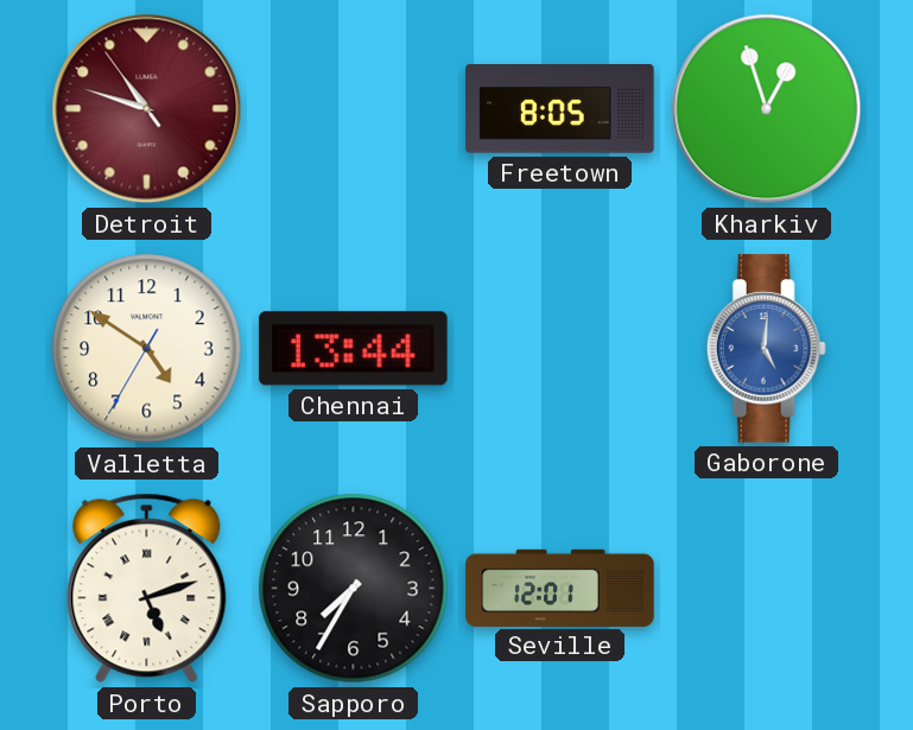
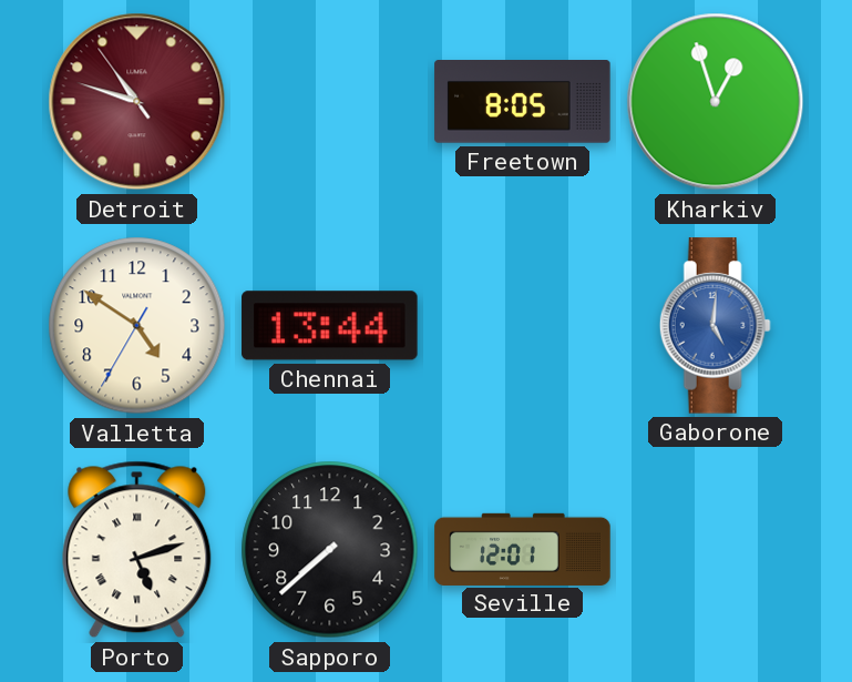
Sapporo: 7:35 -> 7:38
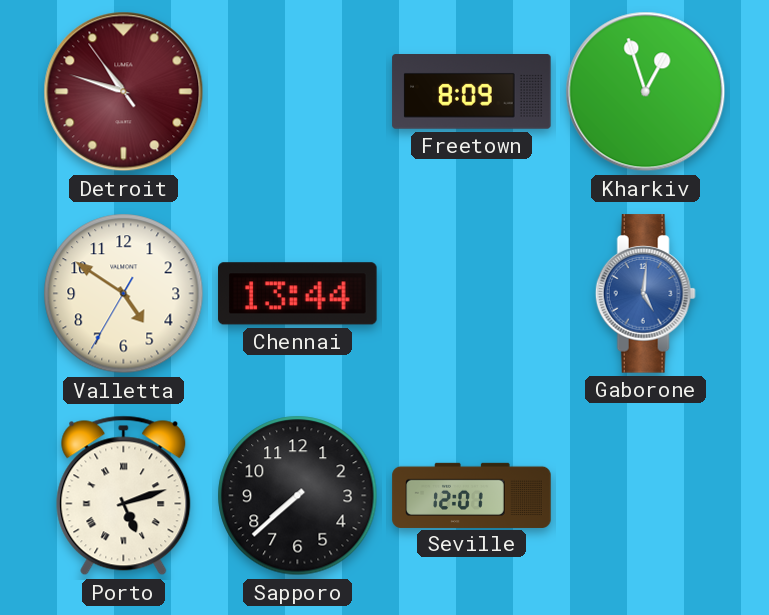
Freetown: 8:05 -> 8:09
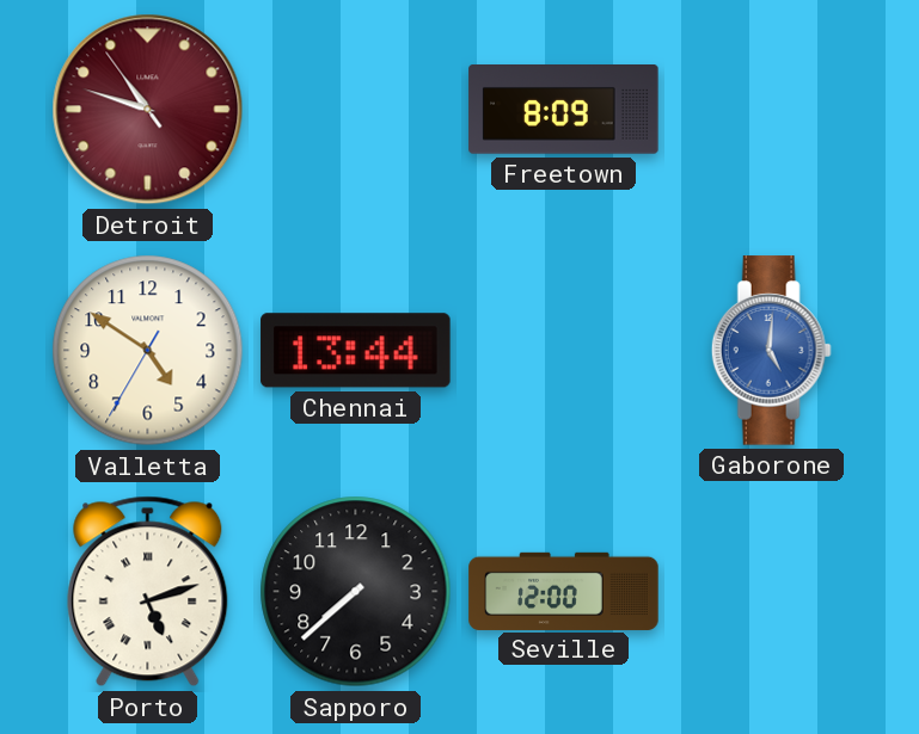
Kharkiv: 12:57 -> none
Seville: 12:01 -> 12:00
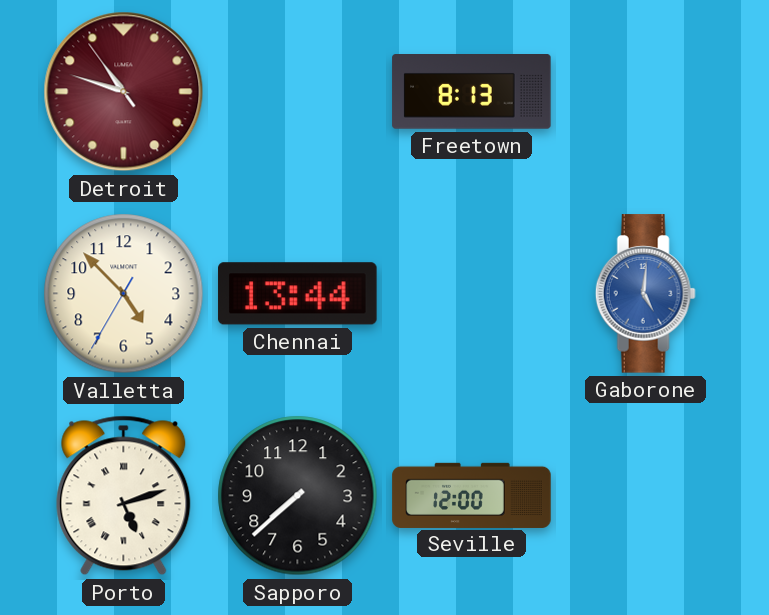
Freetown: 8:09 -> 8:13
Valletta: 4:50 -> 4:52
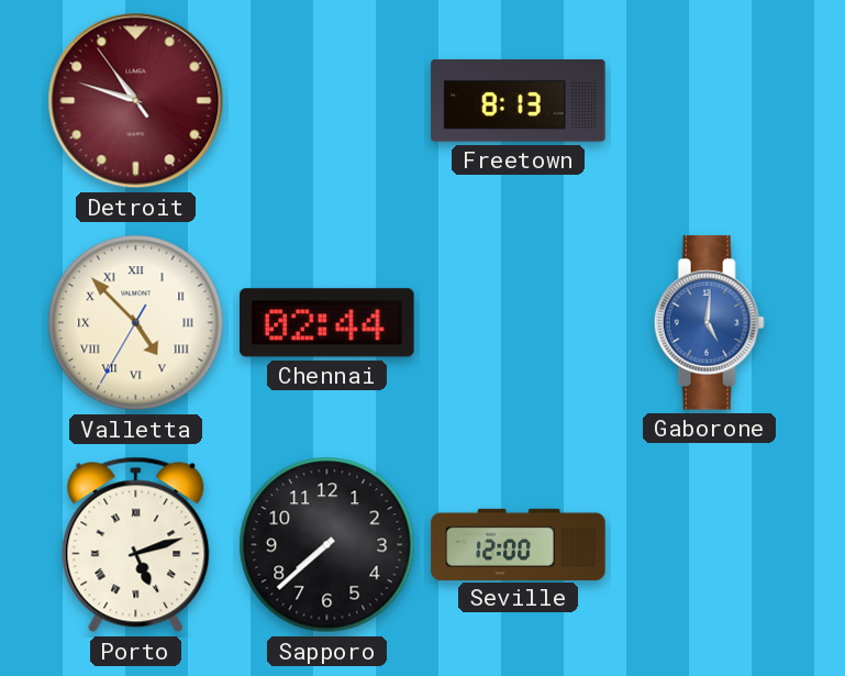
Valletta numerals: Arabic -> Roman
Chennai: 13:44 -> 02:44
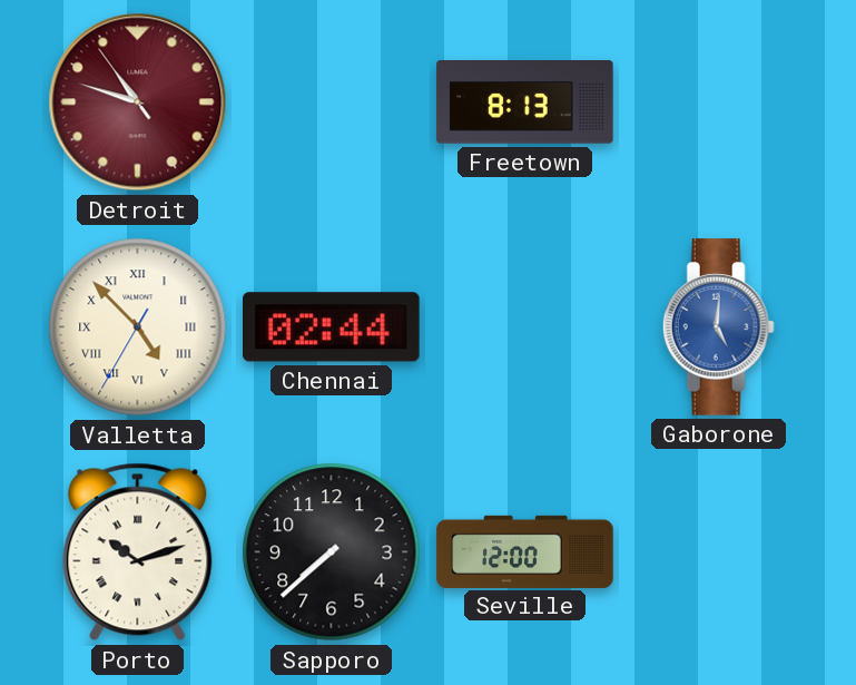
Porto: 5:12 -> 10:12
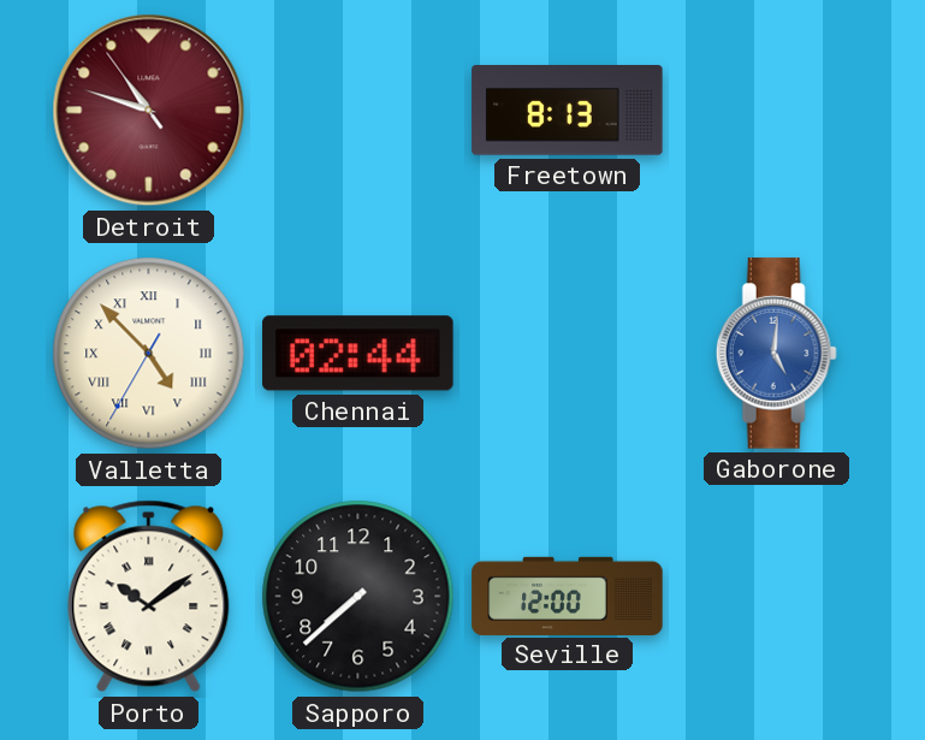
Porto: 10:12 -> 10:09
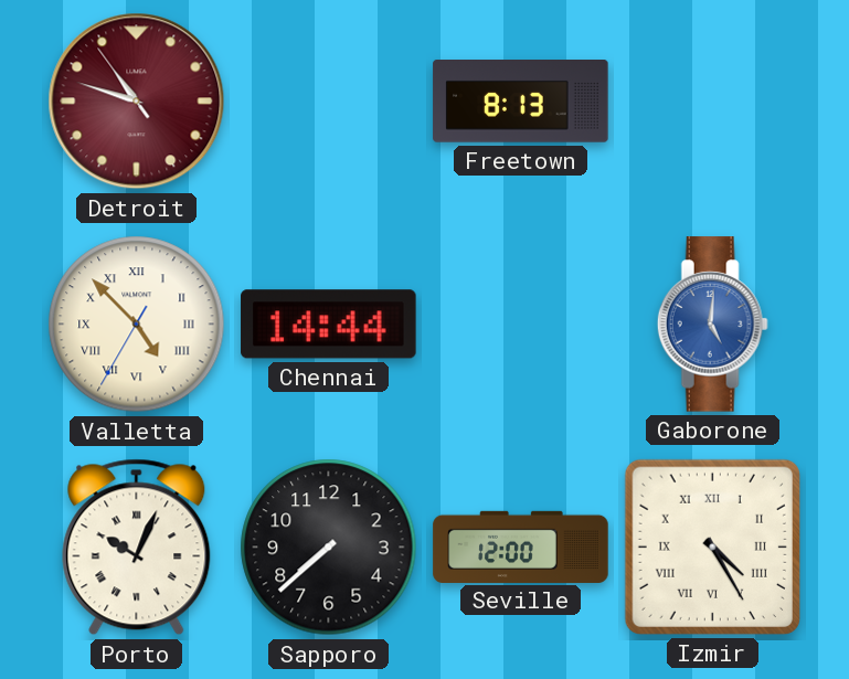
Chennai: 02:44 -> 14:44
Porto: 10:09 -> 10:04
Izmir: none -> 4:25
